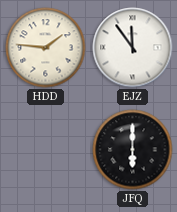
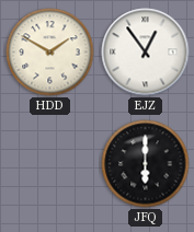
HDD: 1:46 -> 1:50
EJZ: 11:54 -> 12:54
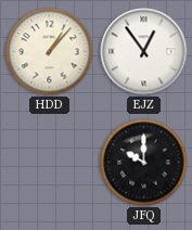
HDD: 1:50 -> 1:07
JFQ: 6:00 -> 10:00
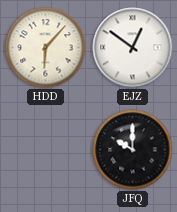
HDD: 1:07 -> 6:07
EJZ: 12:54 -> 12:51
